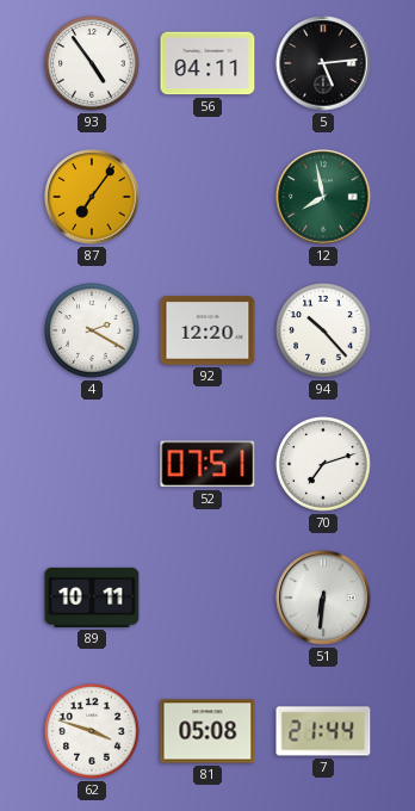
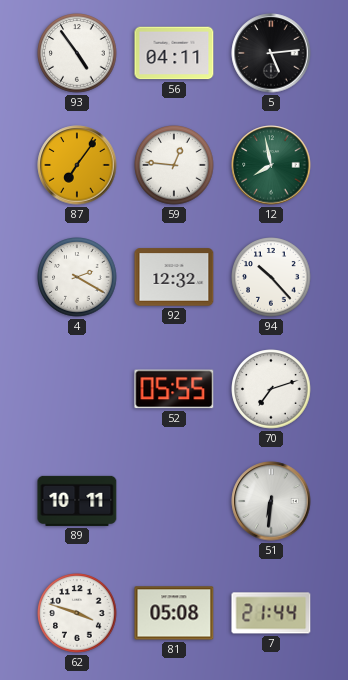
59: none -> 12:46
92: 12:20 -> 12:32
52: 07:51 -> 05:55
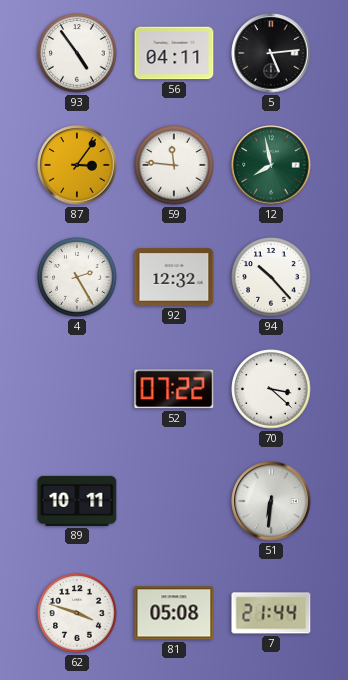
87: 7:06 -> 3:06
59: 12:46 -> 11:46
4: 2:20 -> 2:25
52: 05:55 -> 07:22
70: 7:12 -> 3:22
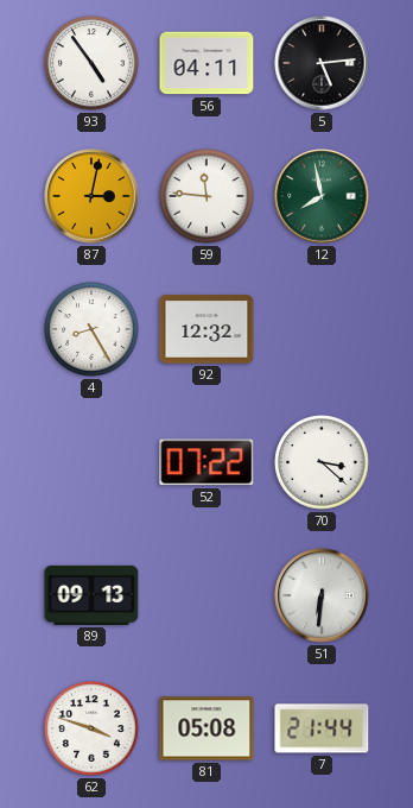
87: 3:06 -> 3:02
4: 2:25 -> 8:25
94: 10:23 -> none
89: 10:11 -> 09:13
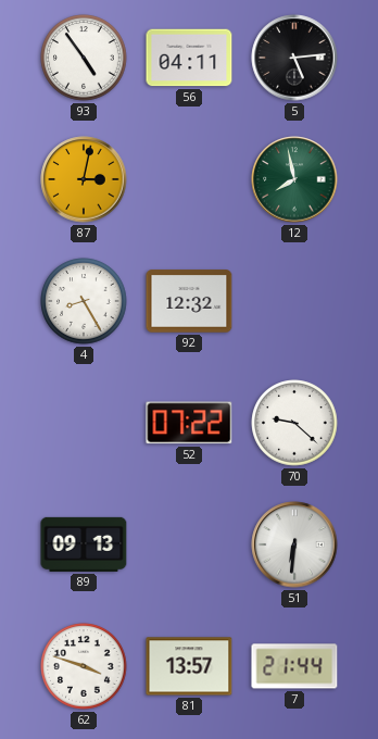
59: 11:46 -> none
70: 3:22 -> 9:22
81: 05:08 -> 13:57
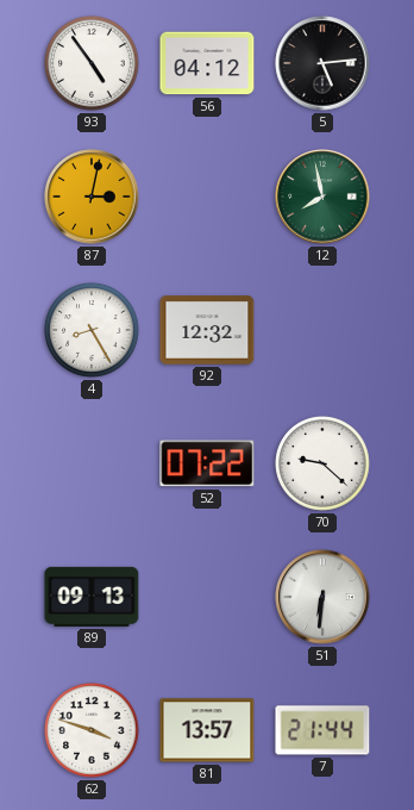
56: 04:11 -> 04:12
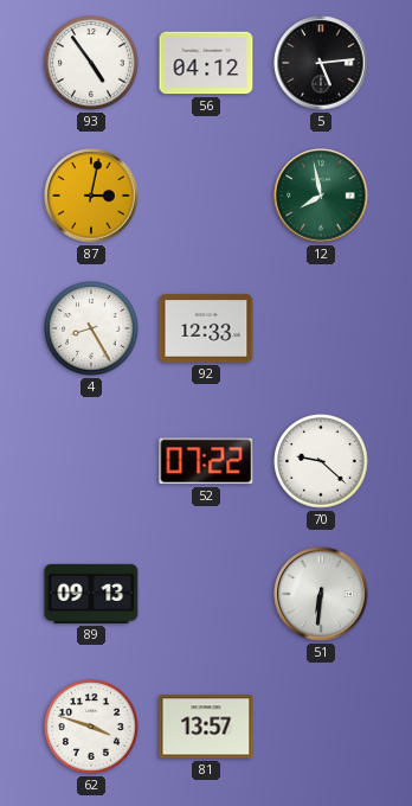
92: 12:32 -> 12:33
7: 21:44 -> none
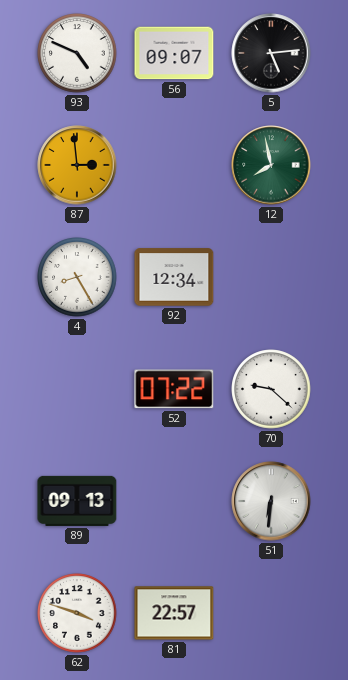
93: 4:54 -> 4:49
56: 04:12 -> 09:07
87: 3:02 -> 2:59
92: 12:33 -> 12:34
81: 13:57 -> 22:57
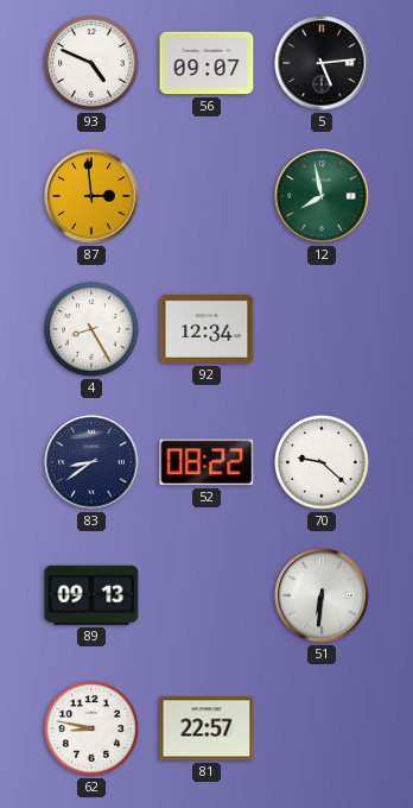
83: none -> 8:39
52: 07:22 -> 08:22
62: 3:48 -> 8:47
